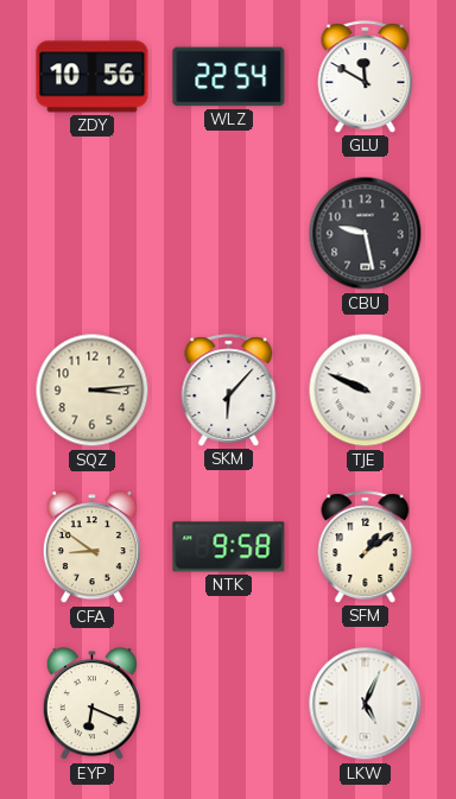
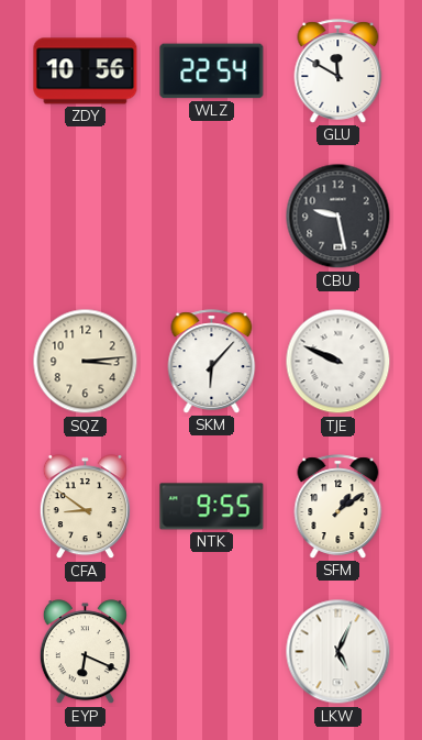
NTK: 9:58 -> 9:55
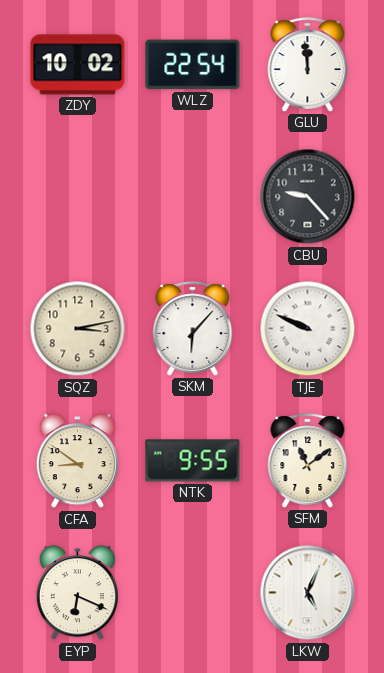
ZDY: 10:56 -> 10:02
GLU: 11:50 -> 11:59
CBU: 9:28 -> 9:23
SQZ: 3:14 -> 3:13
SFM: 1:09 -> 11:09
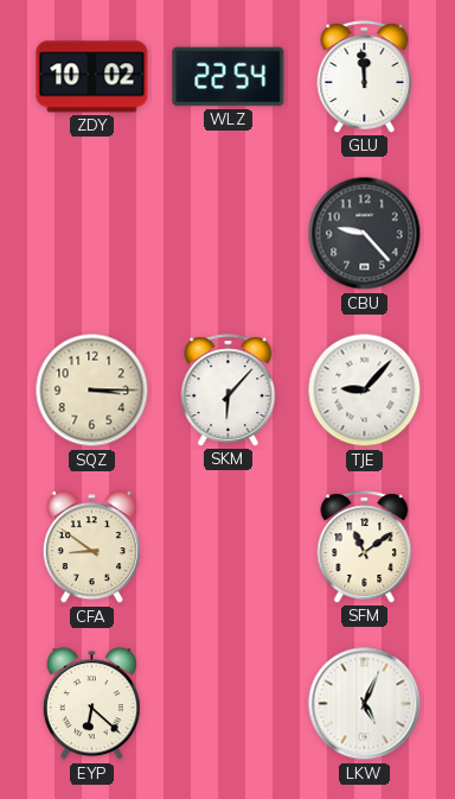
SQZ: 3:13 -> 3:15
TJE: 9:49 -> 9:07
NTK: 9:55 -> none
EYP: 6:19 -> 6:22
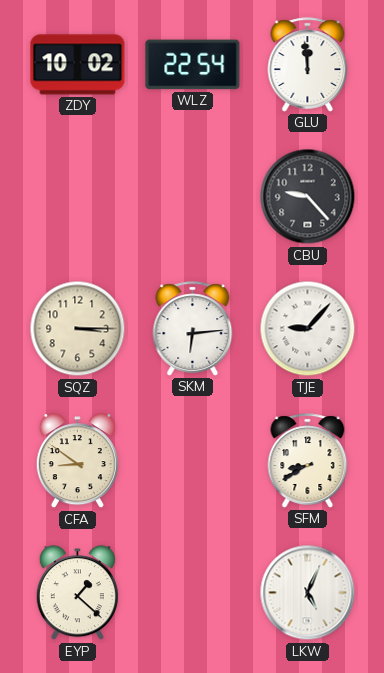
SKM: 6:07 -> 6:14
SFM: 11:09 -> 8:40
EYP: 6:22 -> 1:22
